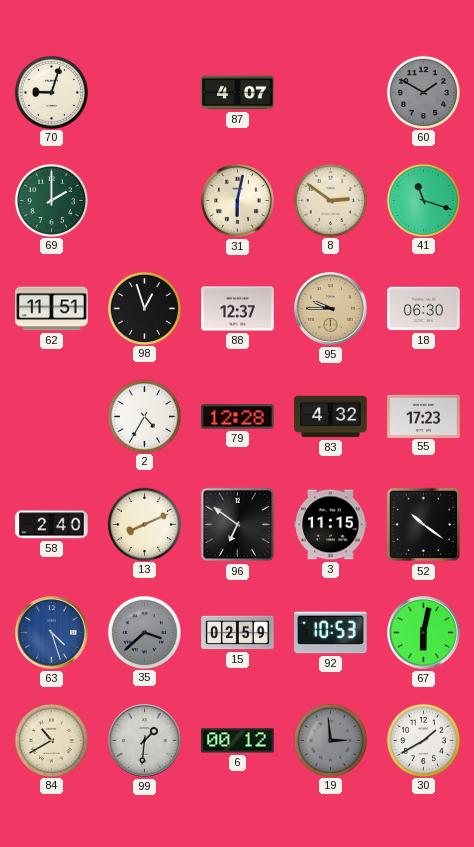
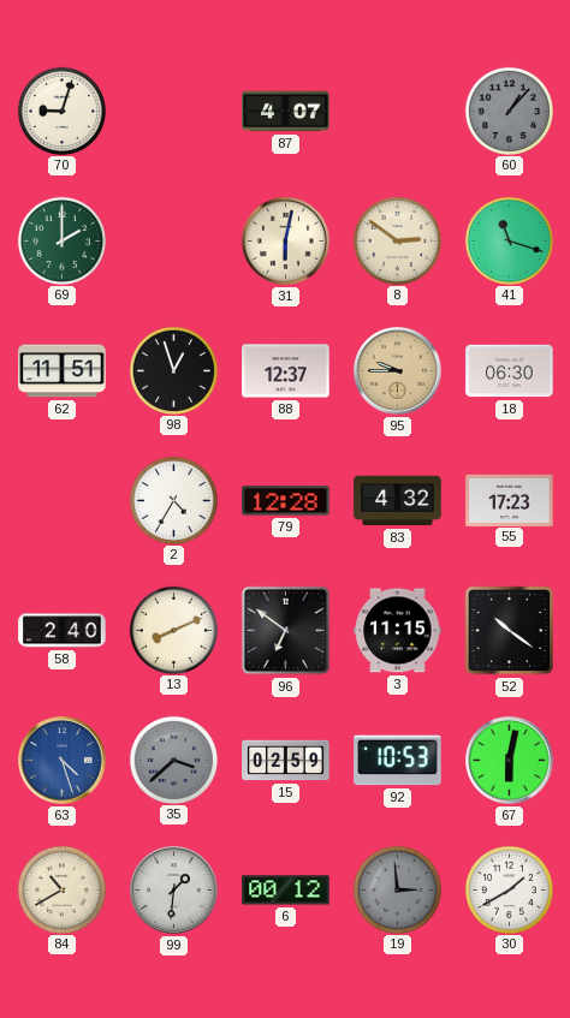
60: 1:50 -> 1:07
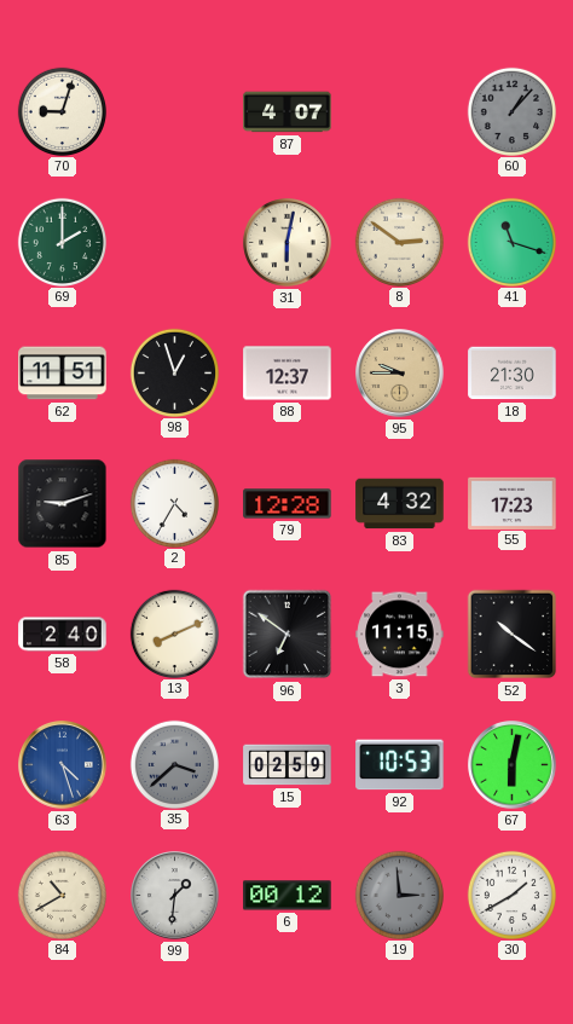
18: 06:30 -> 21:30
85: none -> 9:12
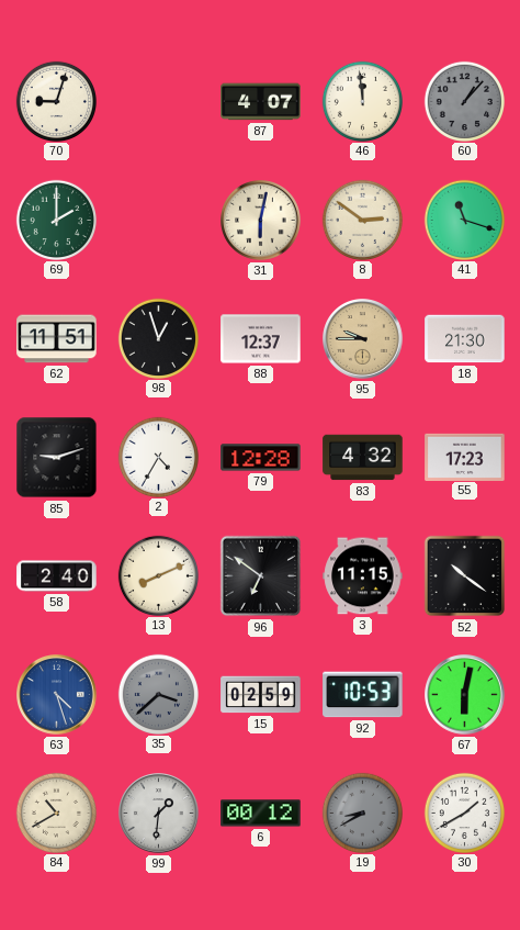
46: none -> 11:59
19: 2:59 -> 8:40
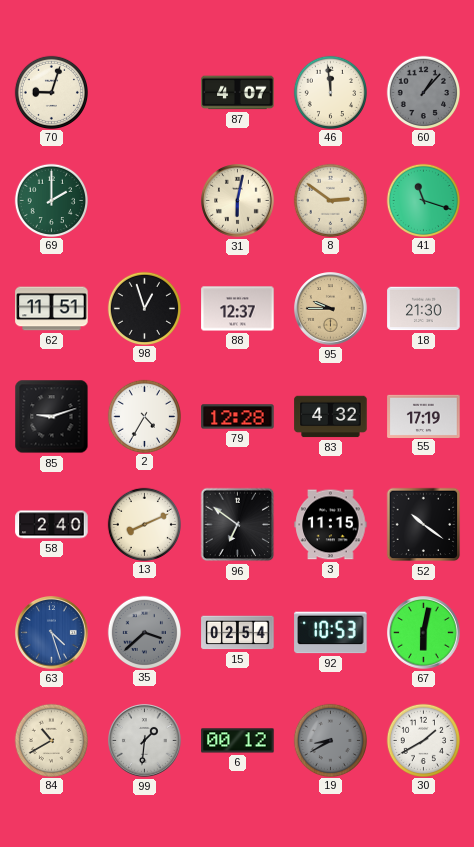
55: 17:23 -> 17:19
15: 02:59 -> 02:54
